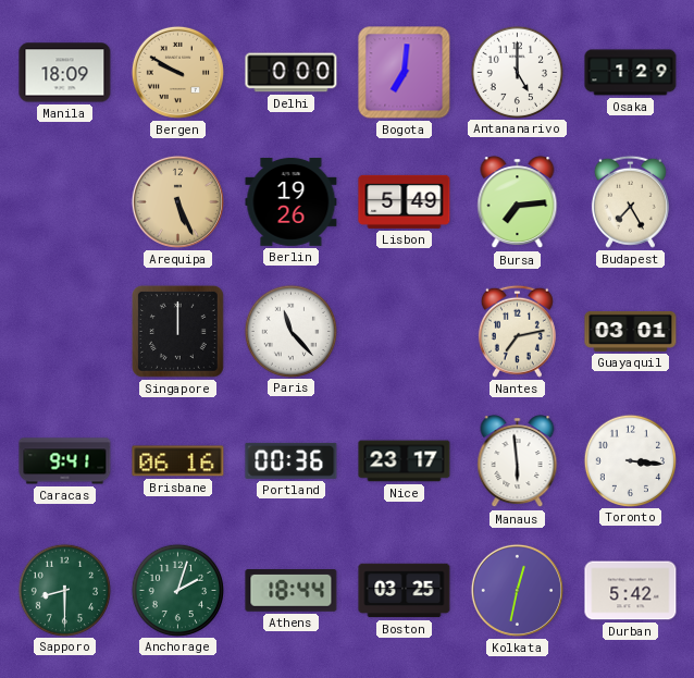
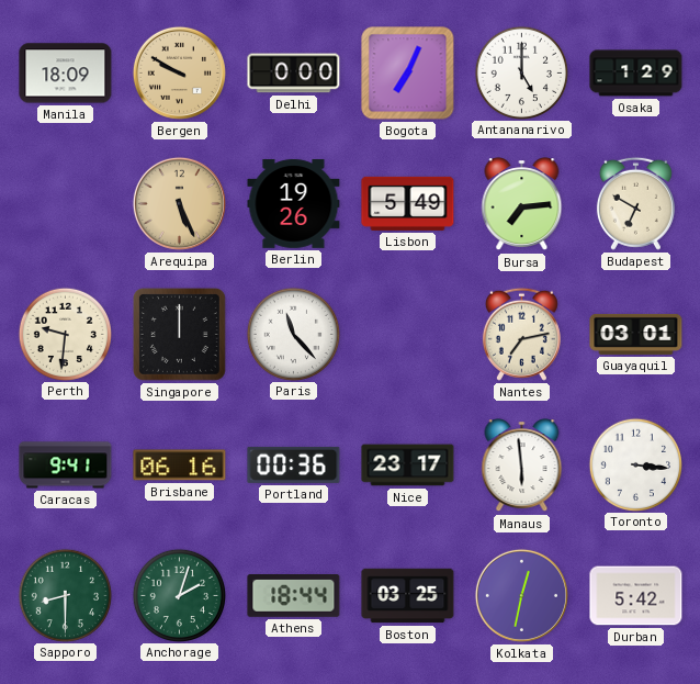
Bogota: 7:01 -> 7:04
Budapest: 7:25 -> 6:50
Perth: none -> 9:31
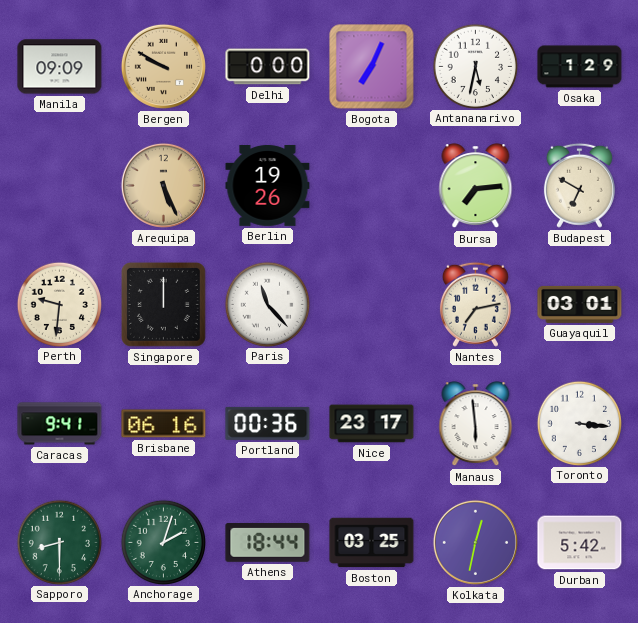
Manila: 18:09 -> 09:09
Antananarivo: 5:00 -> 5:32
Lisbon: 5:49 -> none
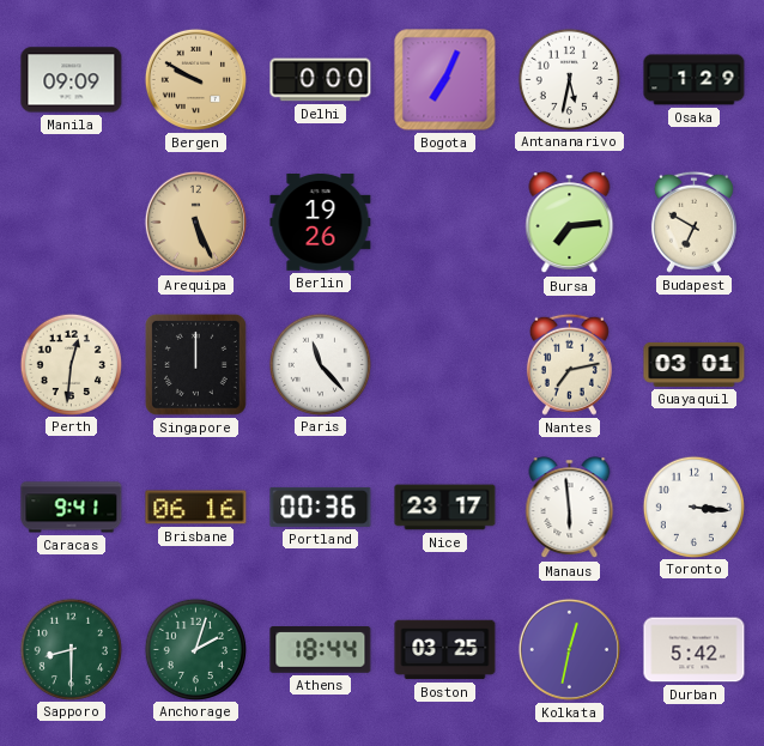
Perth: 9:31 -> 12:31
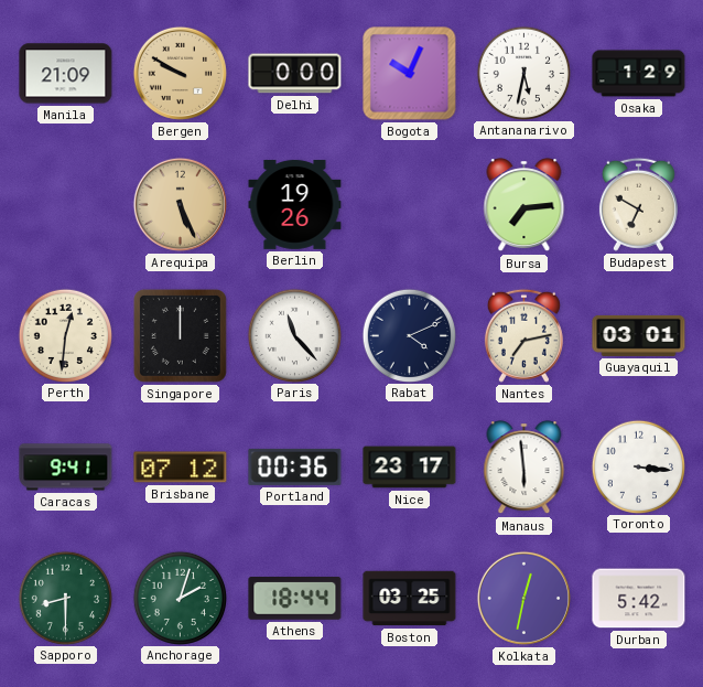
Manila: 09:09 -> 21:09
Bogota: 7:04 -> 10:04
Rabat: none -> 4:11
Brisbane: 06:16 -> 07:12
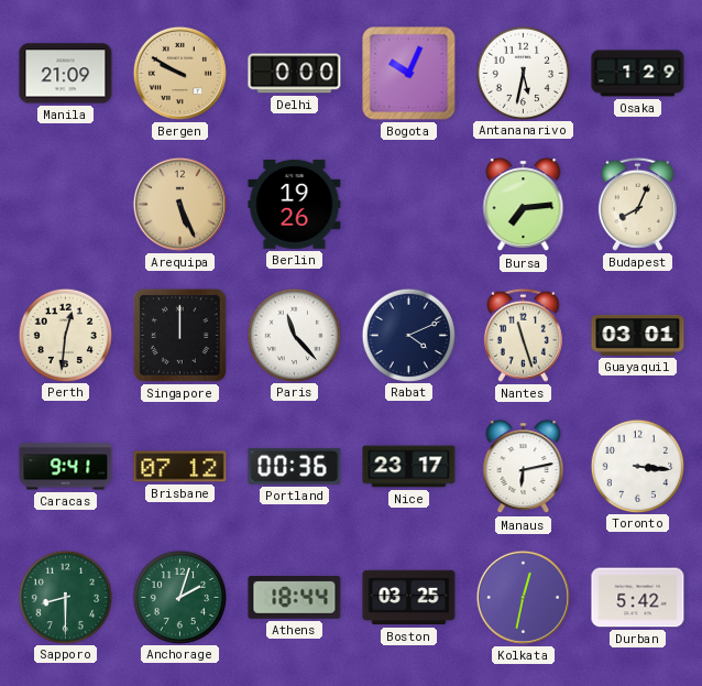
Budapest: 6:50 -> 8:04
Nantes: 7:13 -> 11:27
Manaus: 5:59 -> 6:13
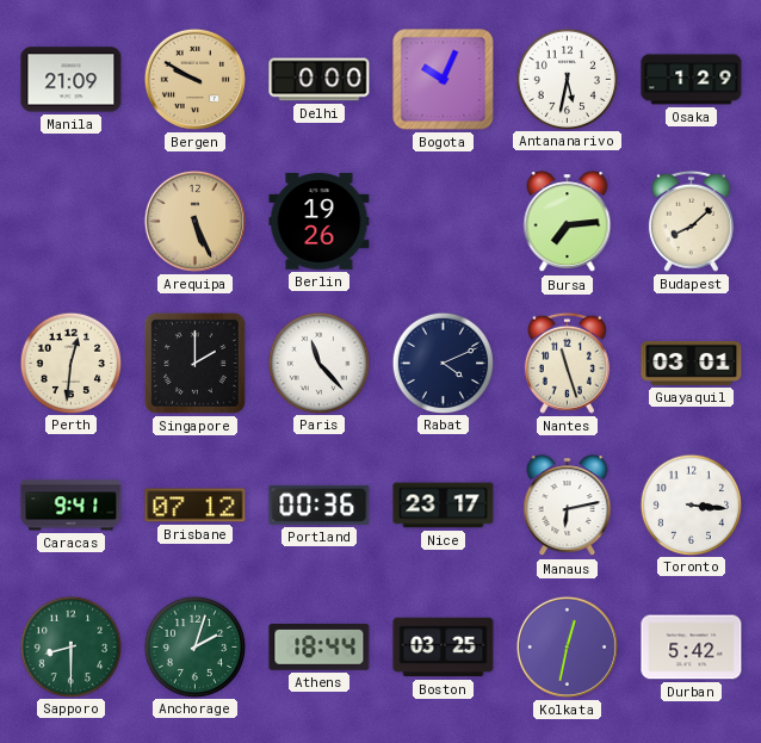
Budapest: 8:04 -> 8:08
Singapore: 12:00 -> 2:00
